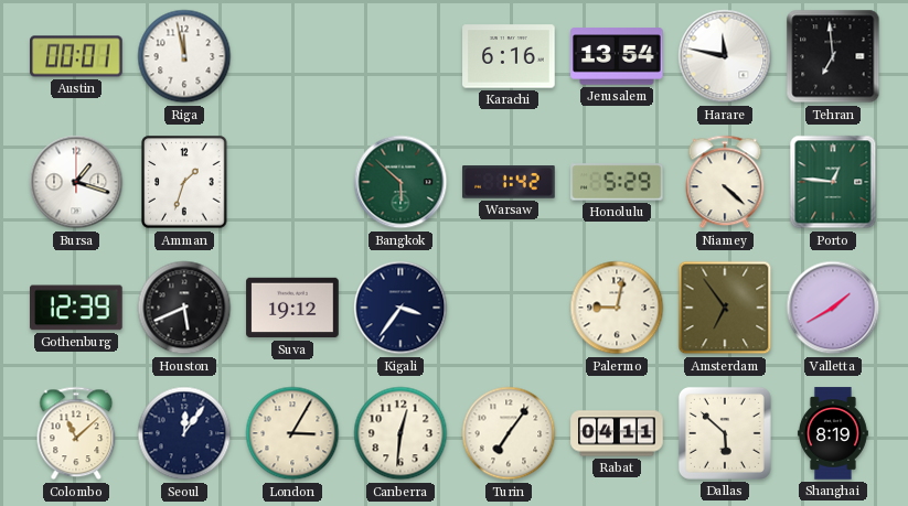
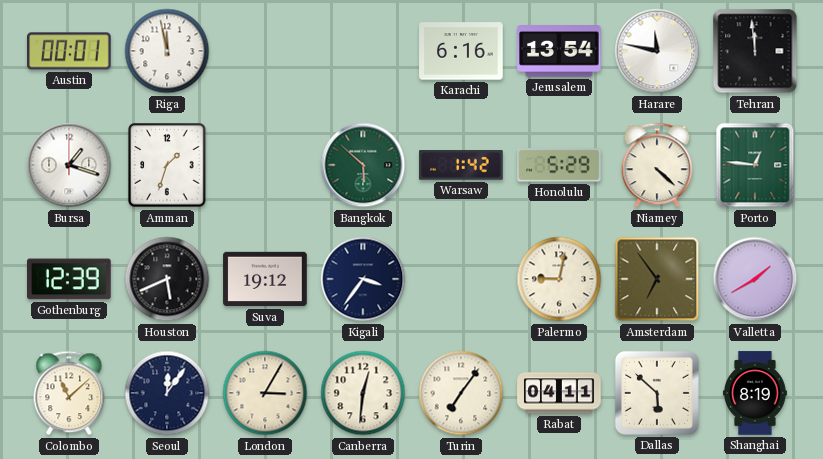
Tehran: 6:59 -> 11:59
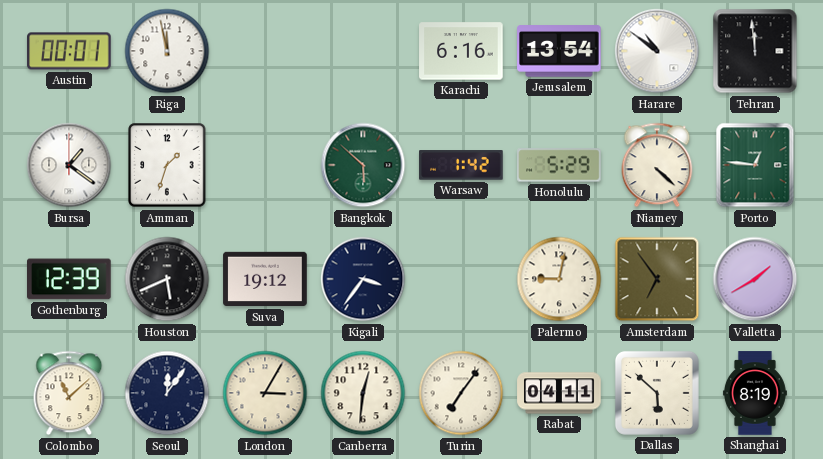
Harare: 11:47 -> 10:51
Bursa: 1:18 -> 1:21
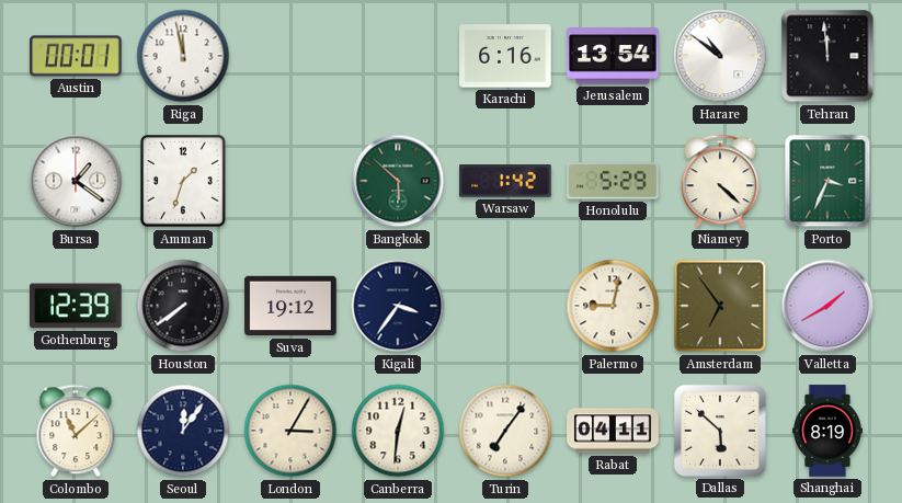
Porto: 12:46 -> 3:34
Houston: 5:41 -> 7:39
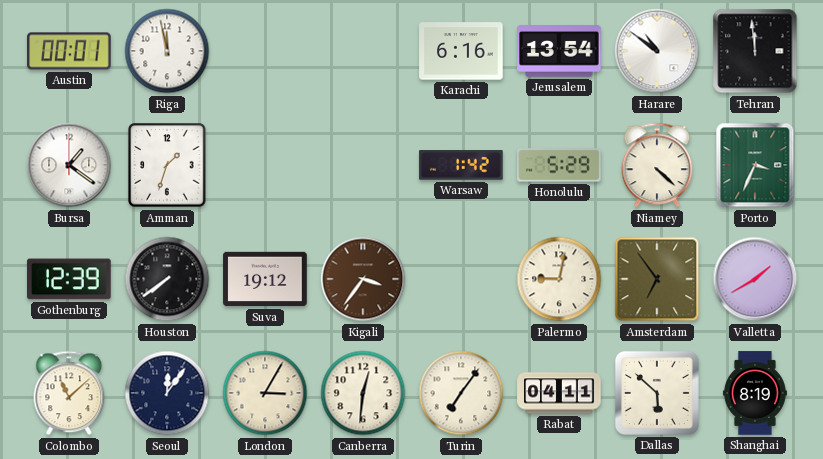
Bangkok: 5:52 -> none
Kigali dial: navy -> brown
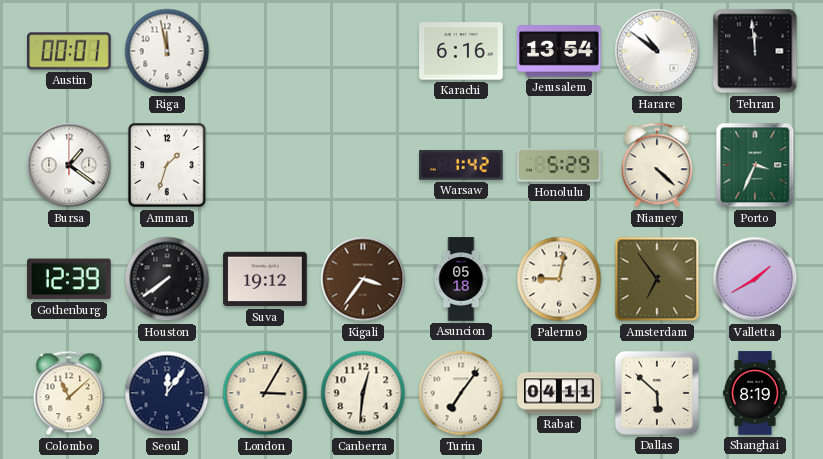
Asuncion: none -> 05:18
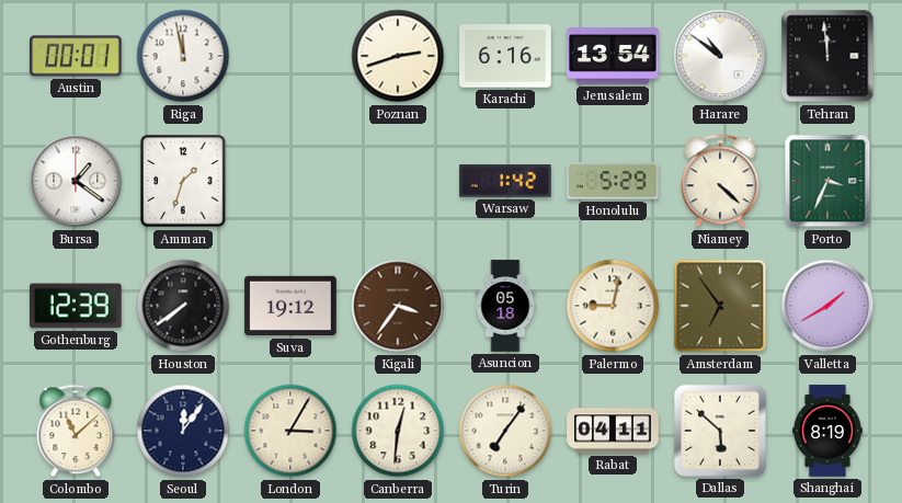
Poznan: none -> 2:42
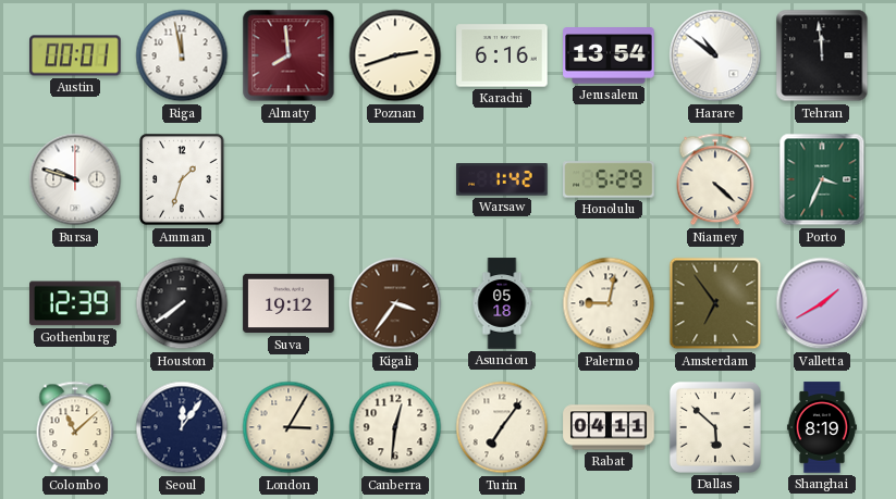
Almaty: none -> 7:59
Bursa: 1:21 -> 9:48
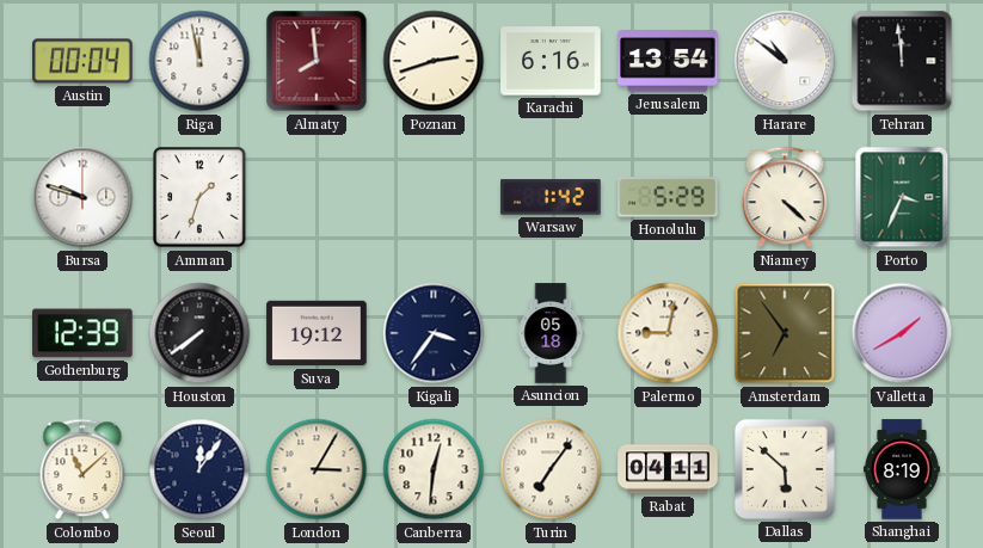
Austin: 00:01 -> 00:04
Kigali dial: brown -> navy
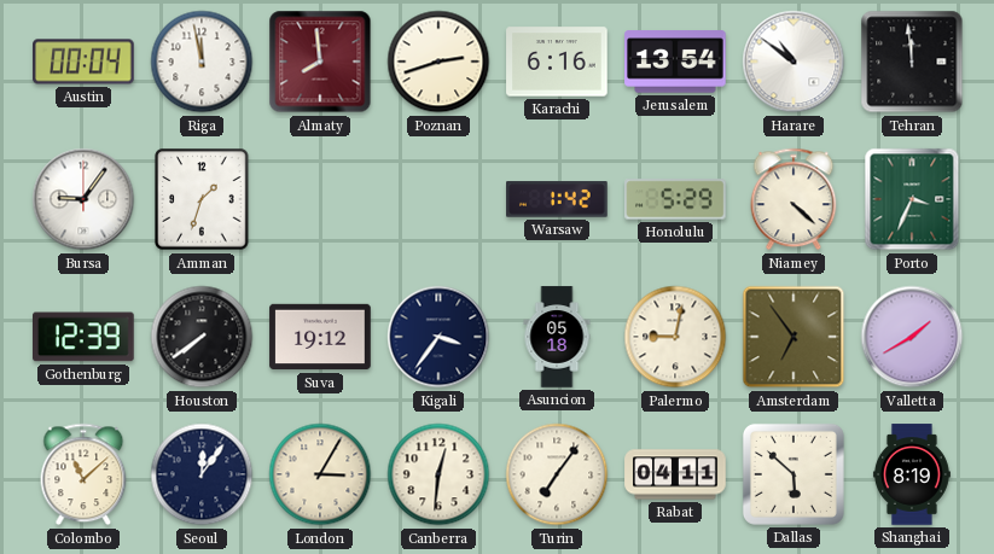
Bursa: 9:48 -> 9:06
